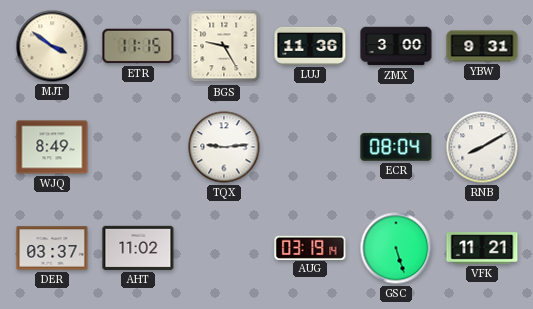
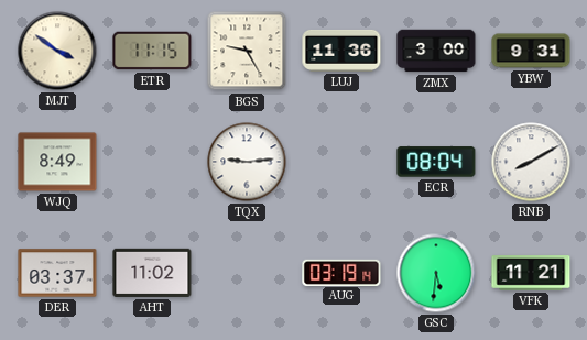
GSC: 5:27 -> 5:31
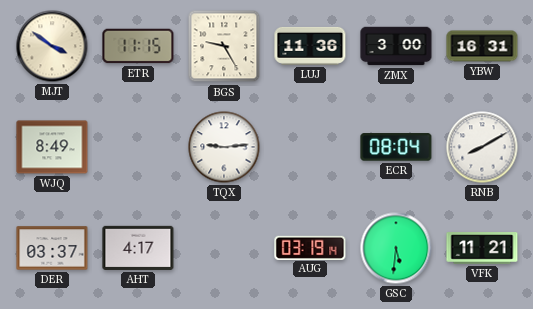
YBW: 9:31 -> 16:31
AHT: 11:02 -> 4:17
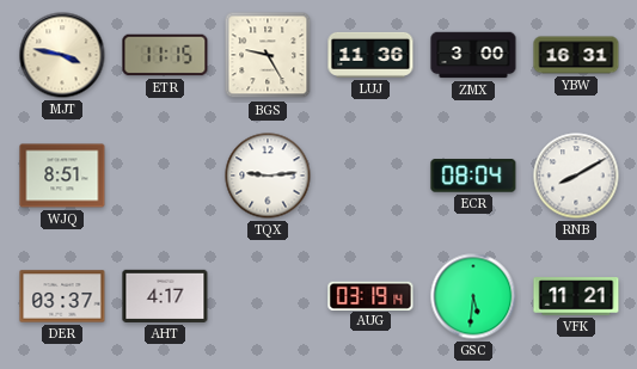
MJT: 3:51 -> 3:47
WJQ: 8:49 -> 8:51
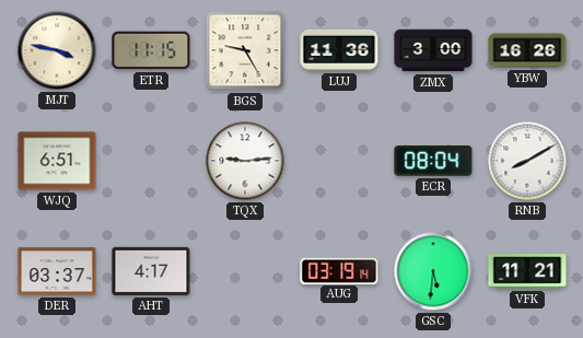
YBW: 16:31 -> 16:26
WJQ: 8:51 -> 6:51
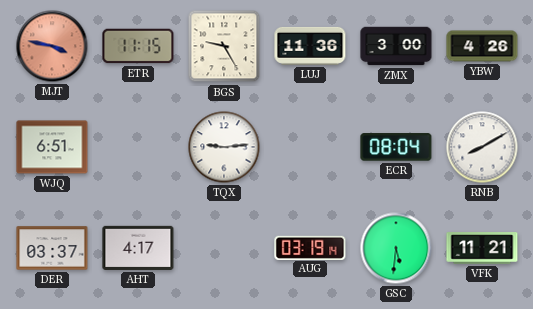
MJT dial: cream -> salmon
YBW: 16:26 -> 4:26
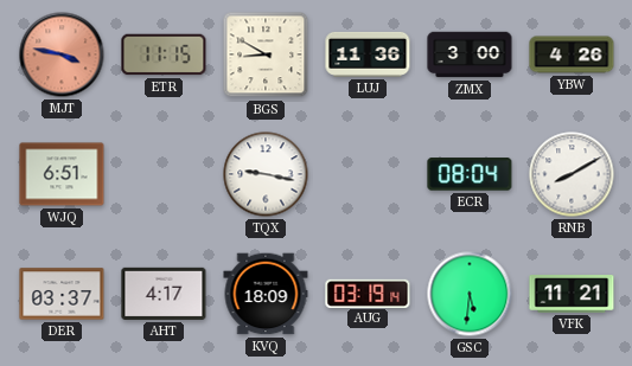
BGS: 9:25 -> 8:50
TQX: 9:14 -> 9:17
KVQ: none -> 18:09
